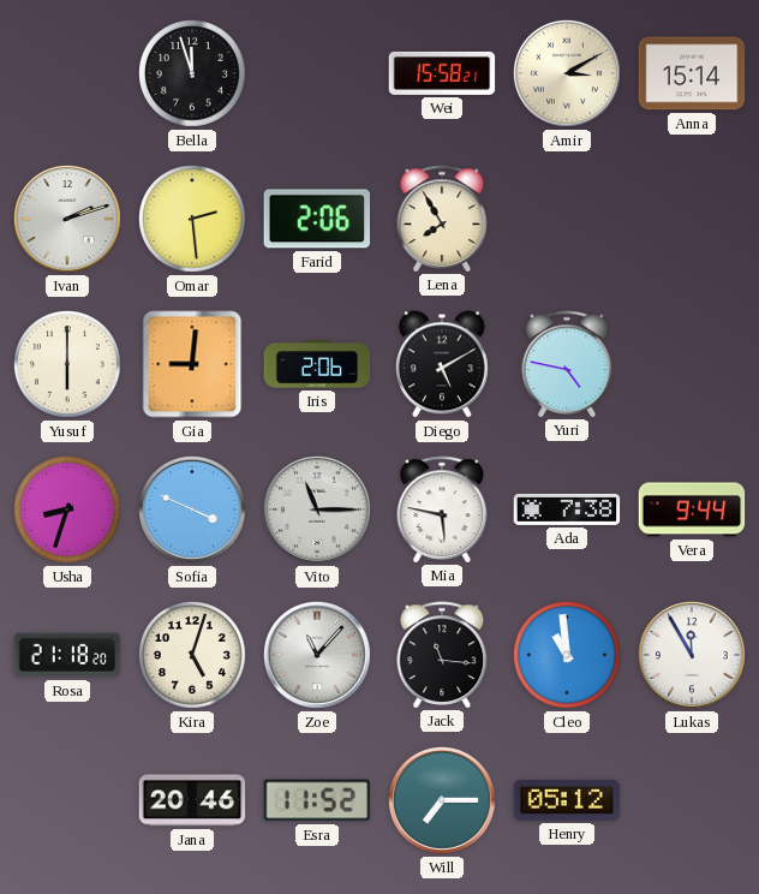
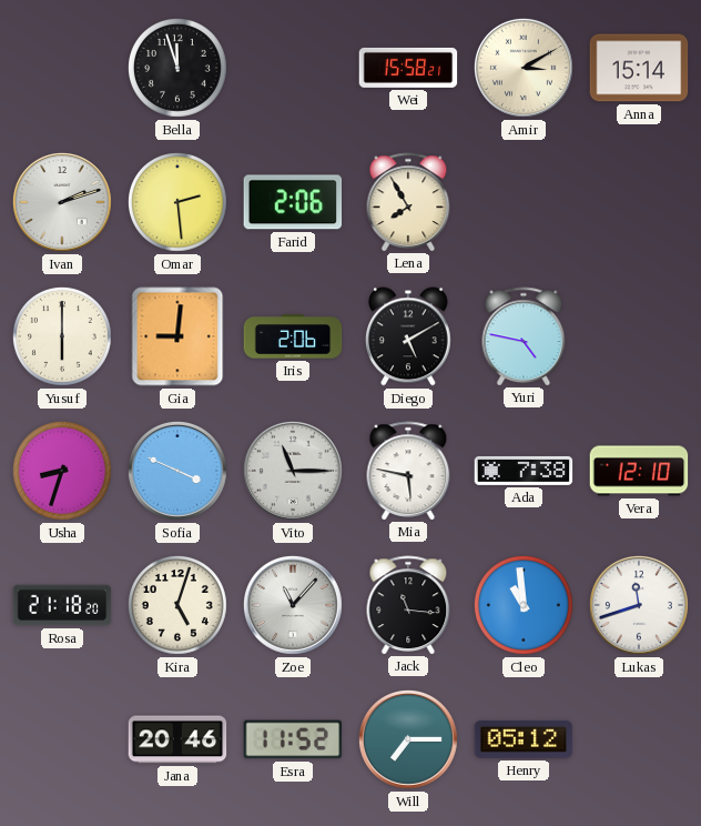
Vera: 9:44 -> 12:10
Lukas: 11:55 -> 11:42
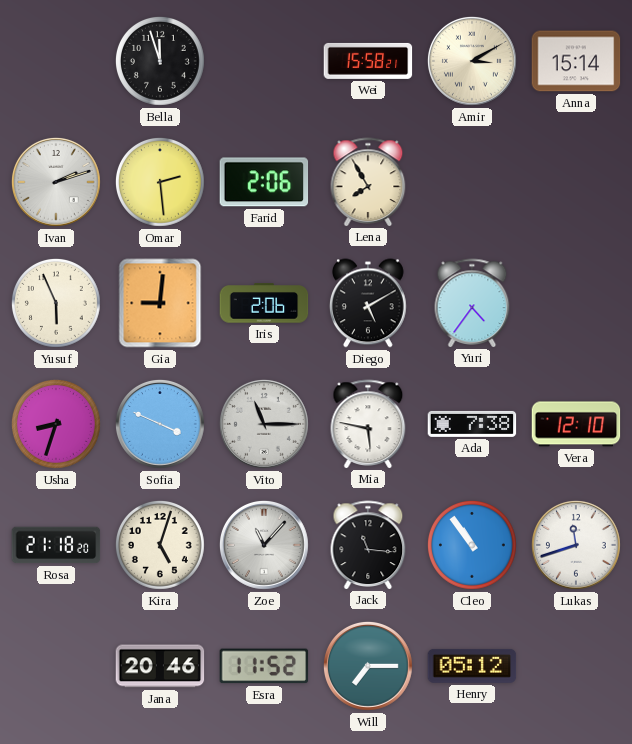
Yusuf: 6:00 -> 5:56
Yuri: 4:47 -> 4:36
Cleo: 10:59 -> 10:54
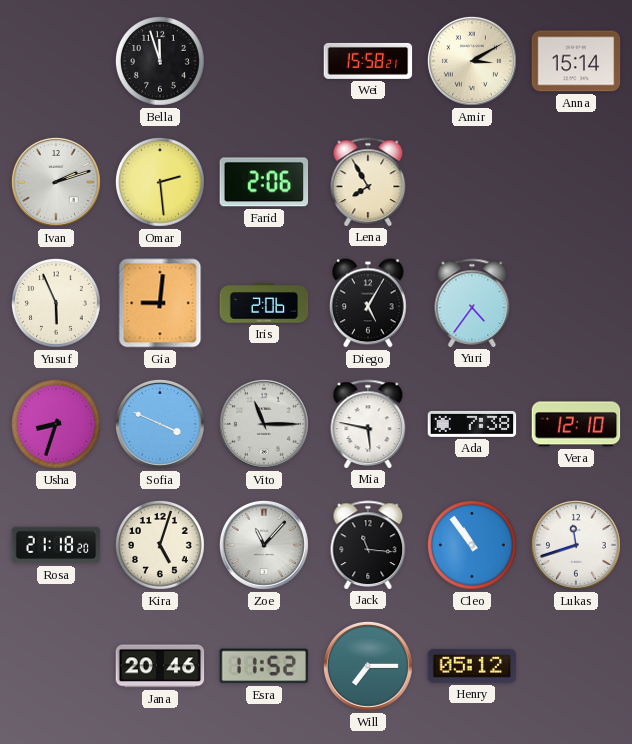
Diego: 5:10 -> 5:05
